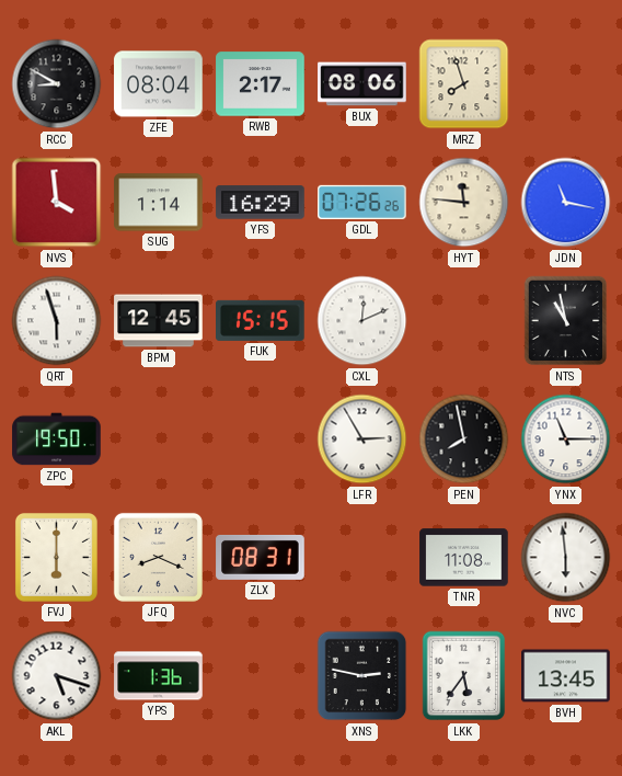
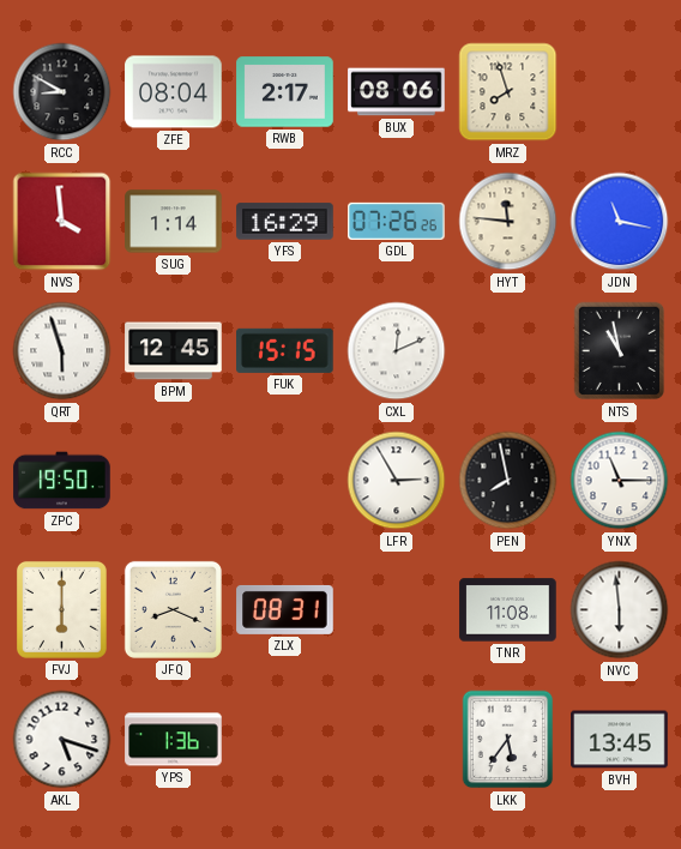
XNS: 2:47 -> none
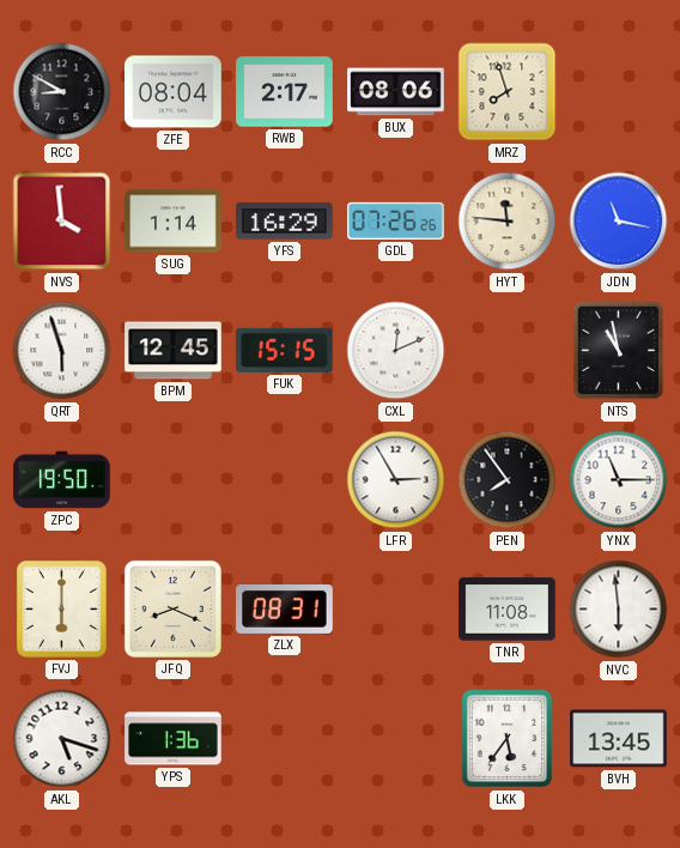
PEN: 7:58 -> 7:54
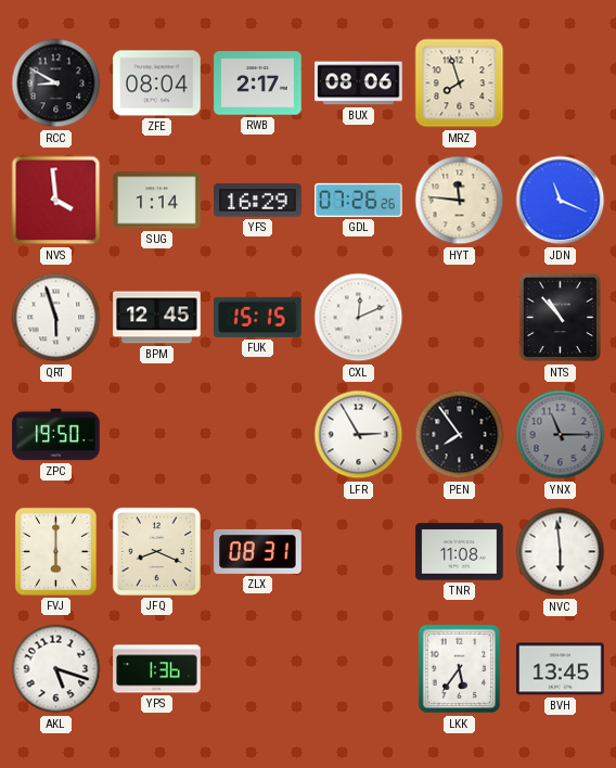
JDN: 11:17 -> 11:19
NTS: 10:58 -> 10:53
YNX dial: white -> grey
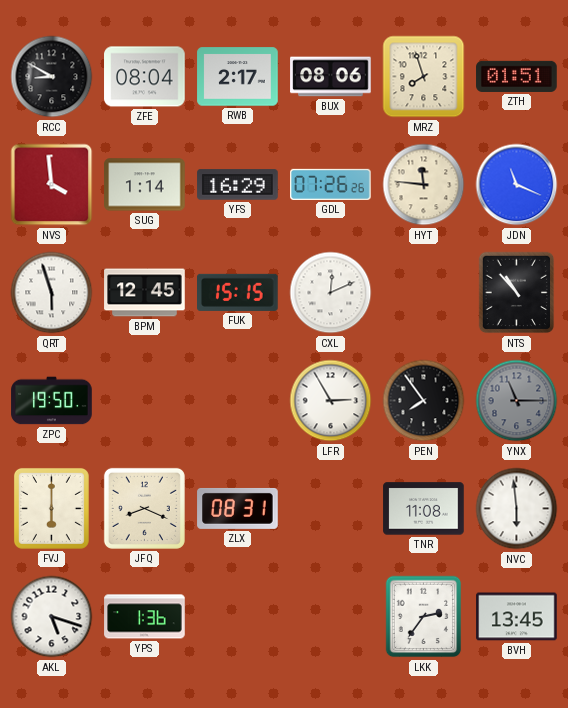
ZTH: none -> 01:51
LKK: 5:36 -> 2:36
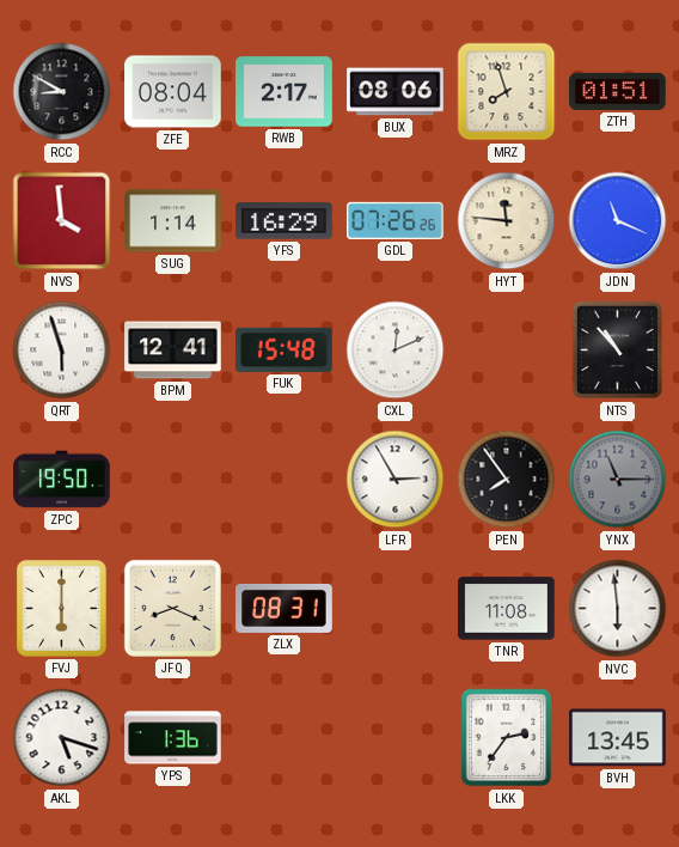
BPM: 12:45 -> 12:41
FUK: 15:15 -> 15:48
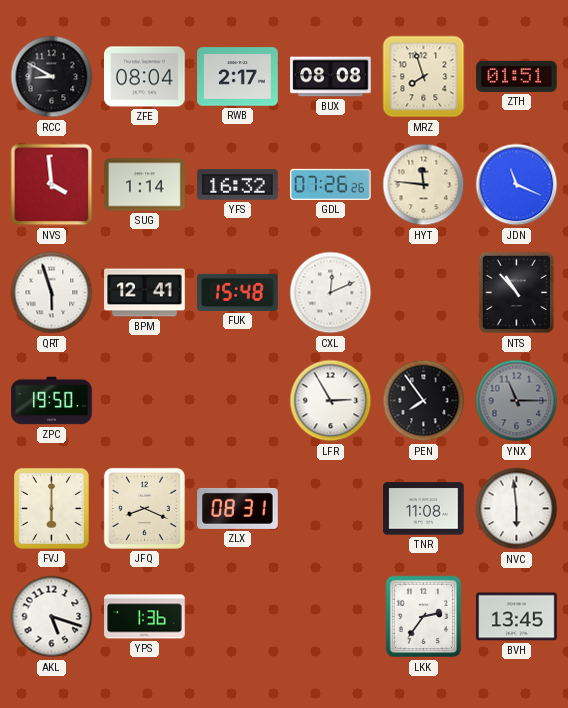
BUX: 08:06 -> 08:08
YFS: 16:29 -> 16:32
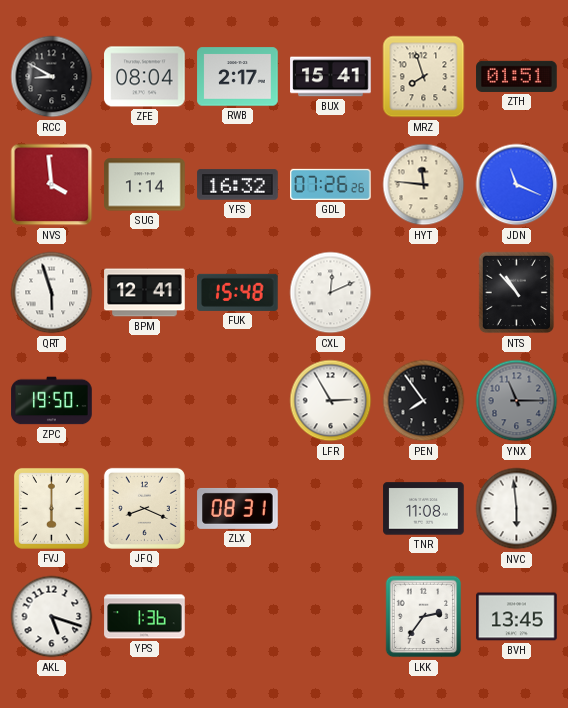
BUX: 08:08 -> 15:41
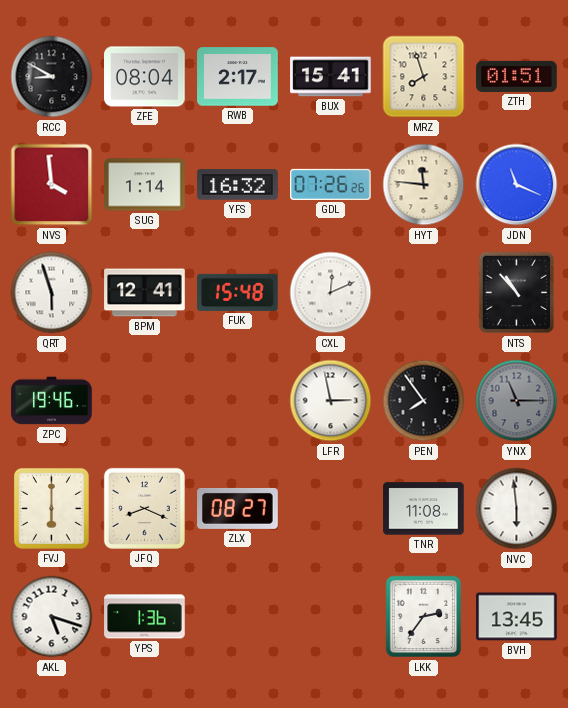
ZPC: 19:50 -> 19:46
LFR: 2:55 -> 2:58
ZLX: 08:31 -> 08:27
